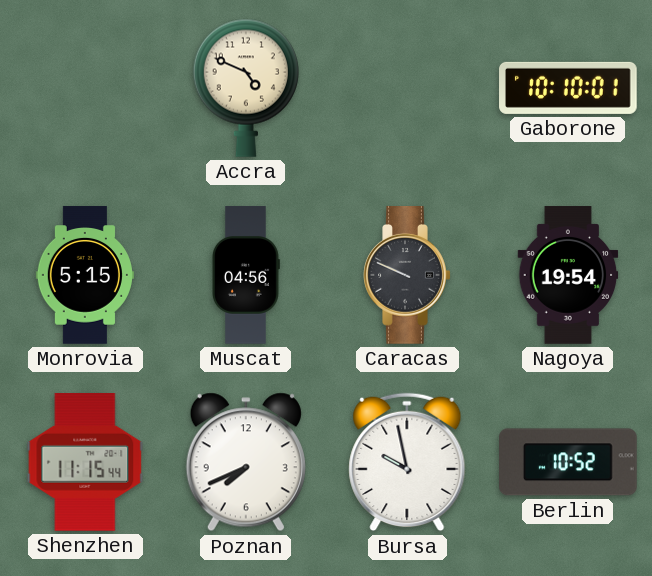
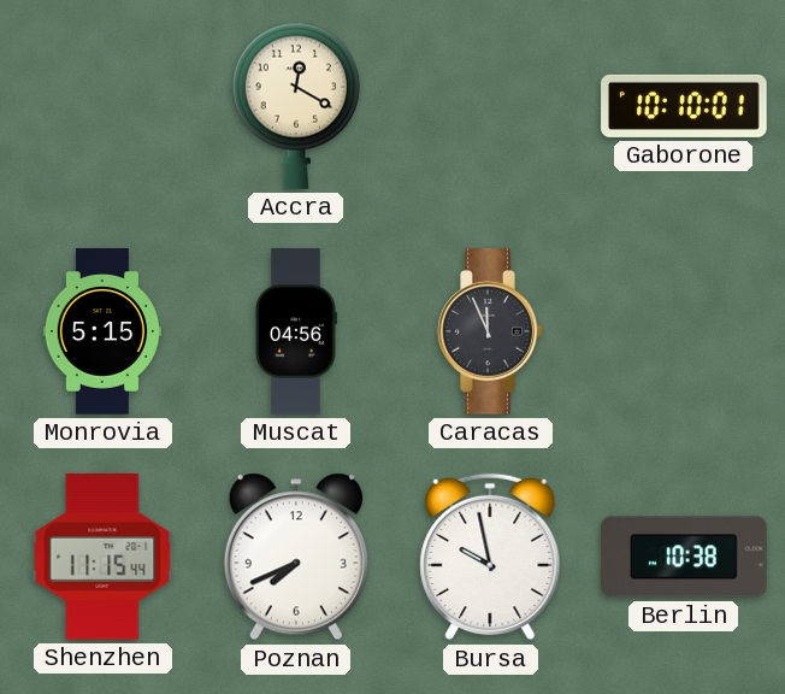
Accra: 4:49 -> 12:20
Caracas: 9:49 -> 11:56
Nagoya: 19:54 -> none
Berlin: 10:52 -> 10:38
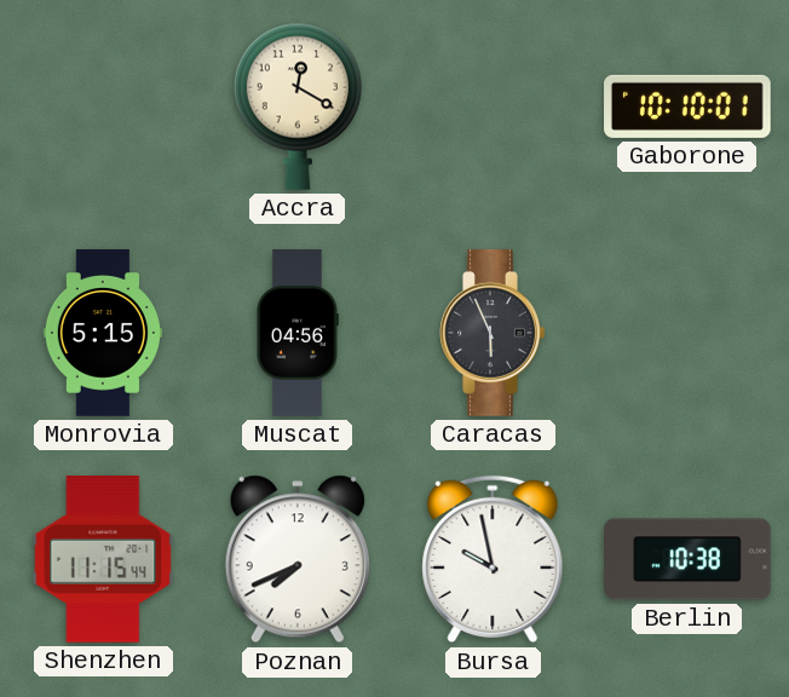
Caracas: 11:56 -> 5:56
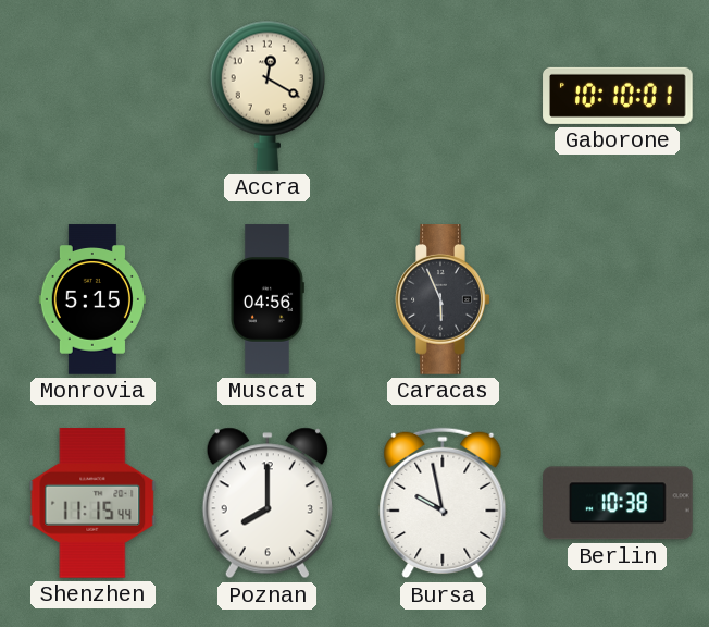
Poznan: 7:41 -> 8:00
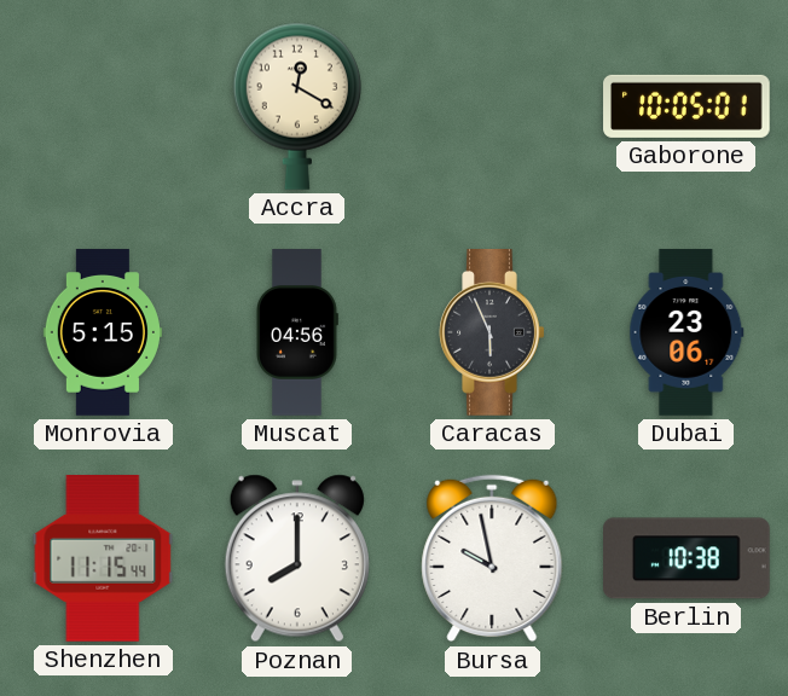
Gaborone: 10:10 -> 10:05
Dubai: none -> 23:06
